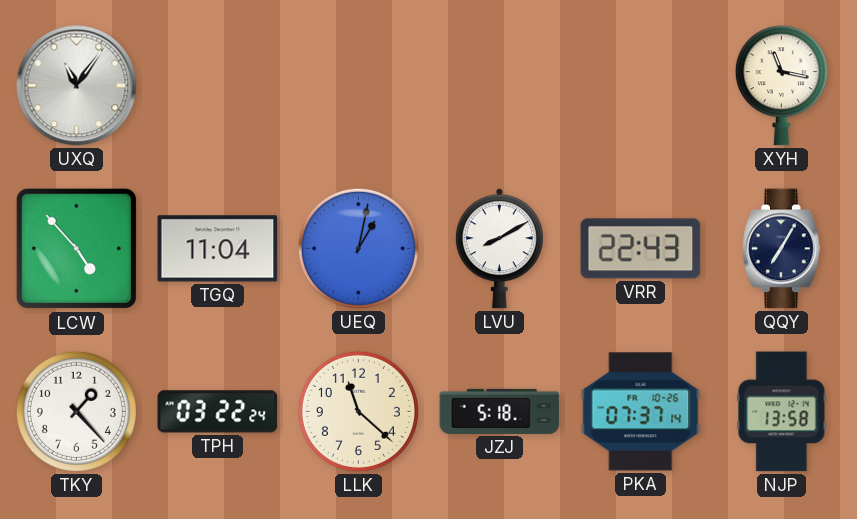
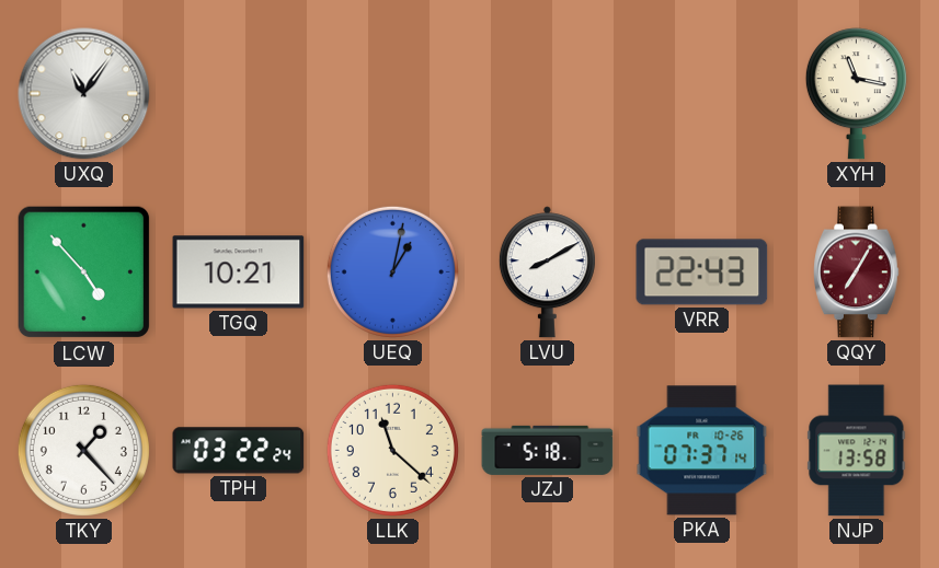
TGQ: 11:04 -> 10:21
QQY dial: navy -> burgundy
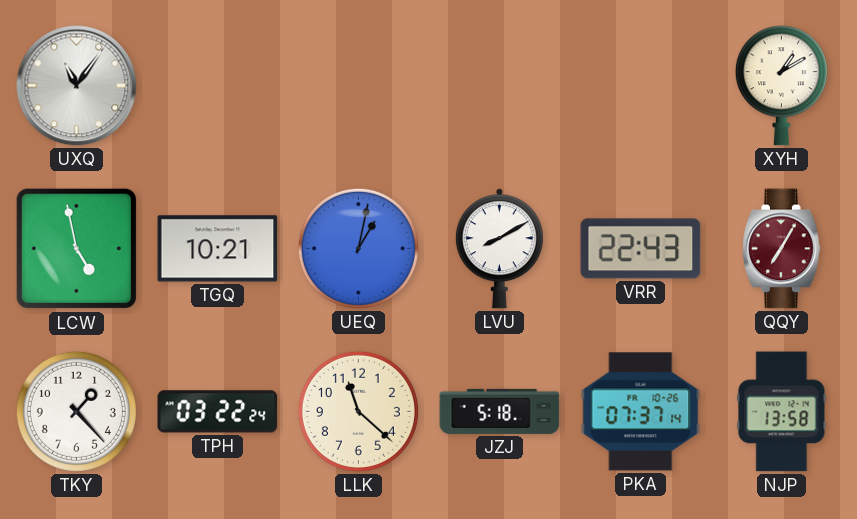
XYH: 11:17 -> 1:10
LCW: 4:53 -> 4:58
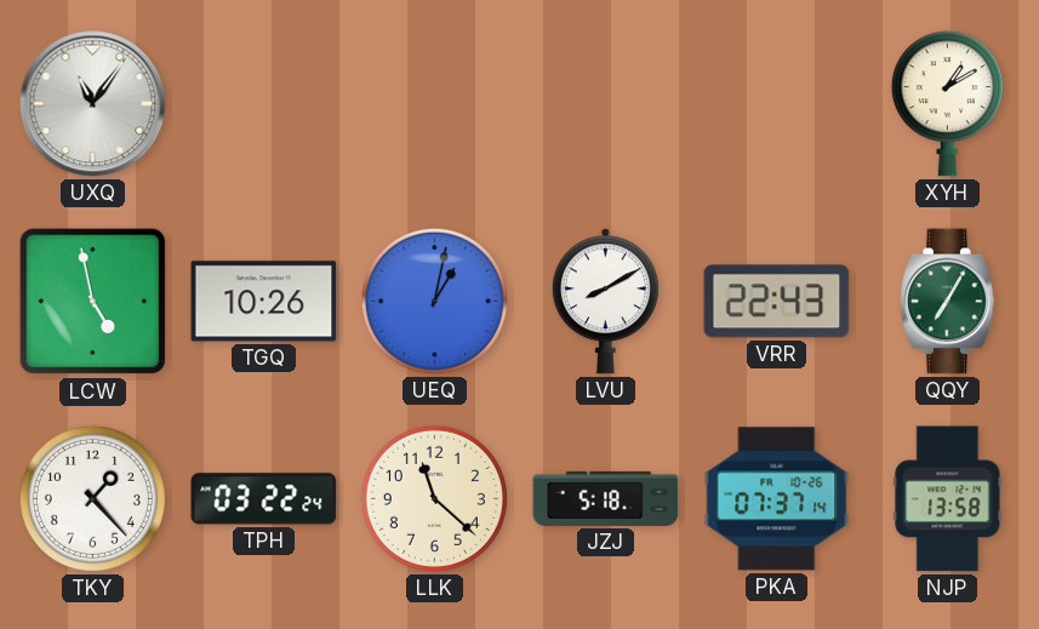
TGQ: 10:21 -> 10:26
QQY dial: burgundy -> green
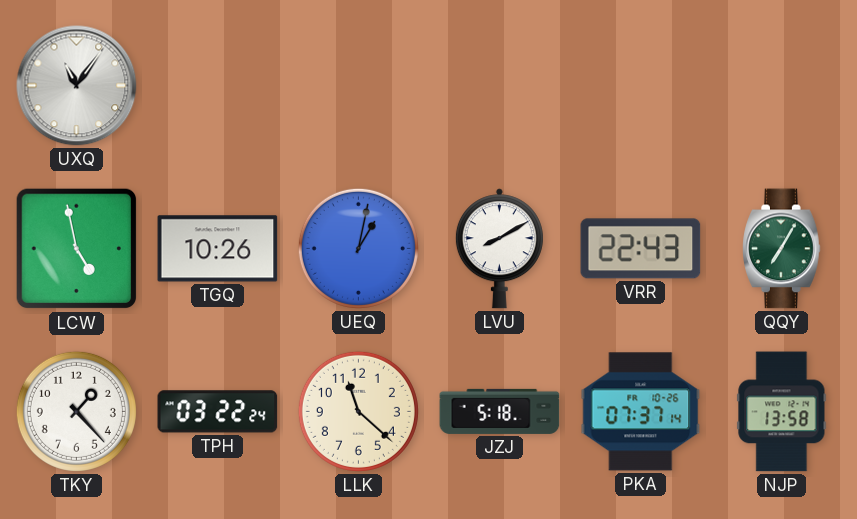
XYH: 1:10 -> none
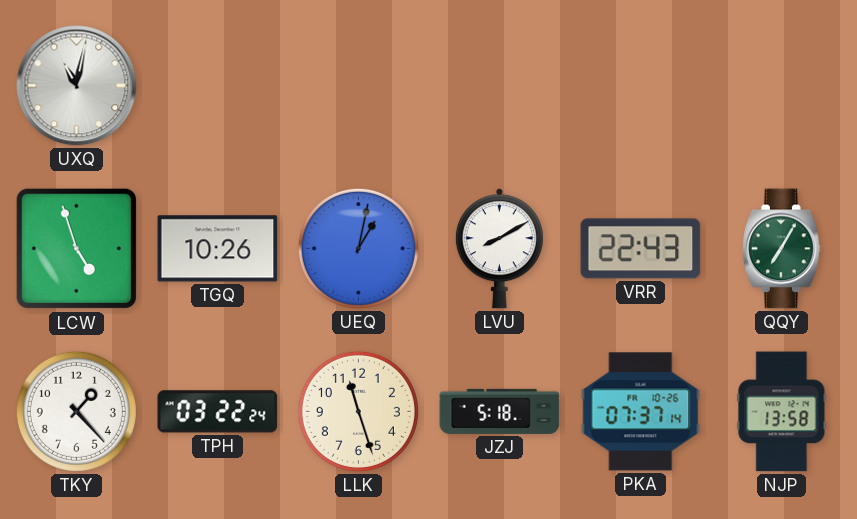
UXQ: 11:06 -> 11:02
LCW: 4:58 -> 4:57
LLK: 11:22 -> 11:27
